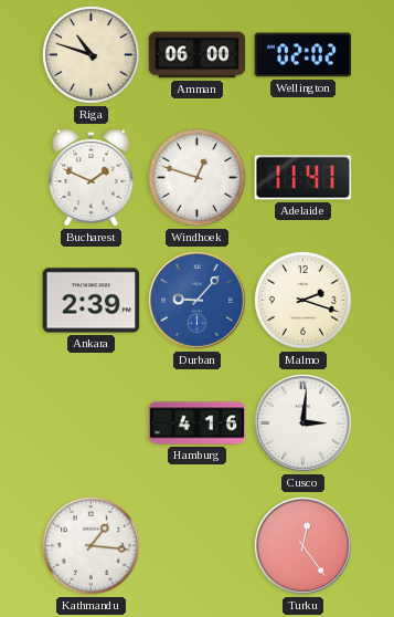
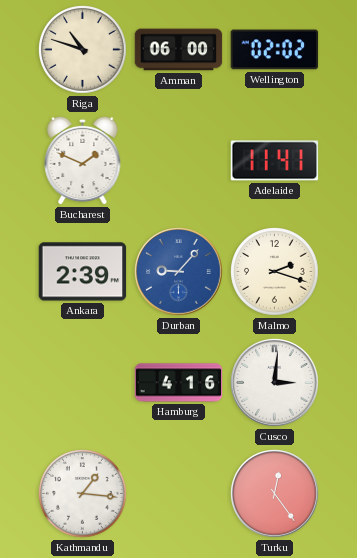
Windhoek: 12:48 -> none
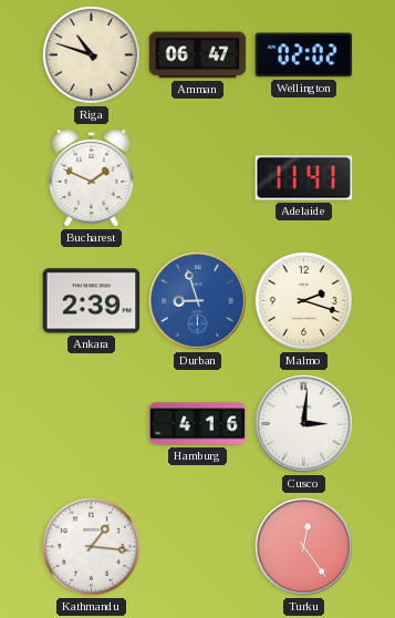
Amman: 06:00 -> 06:47
Durban: 9:07 -> 8:57
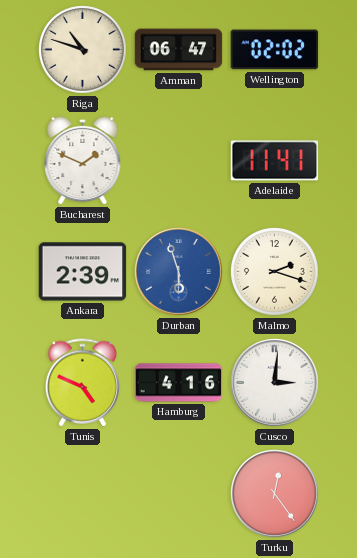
Durban: 8:57 -> 5:57
Tunis: none -> 4:49
Kathmandu: 1:16 -> none
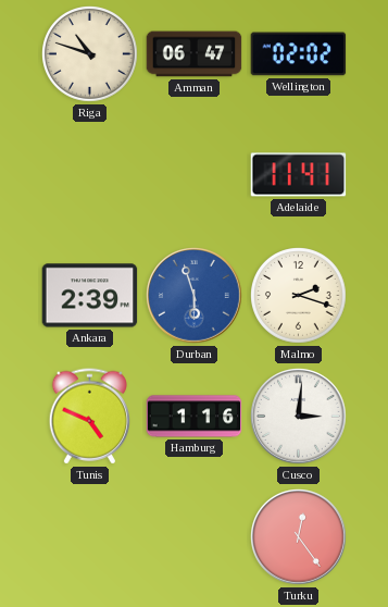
Bucharest: 1:49 -> none
Hamburg: 4:16 -> 1:16
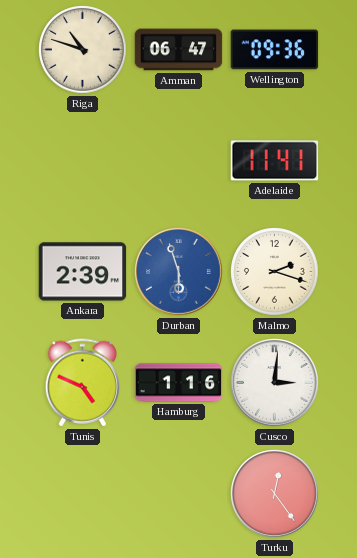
Wellington: 02:02 -> 09:36
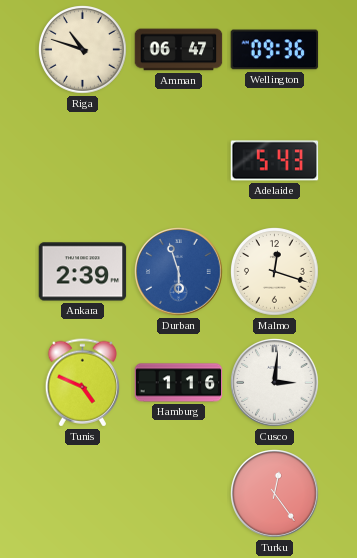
Adelaide: 11:41 -> 5:43
Malmo: 2:18 -> 12:18
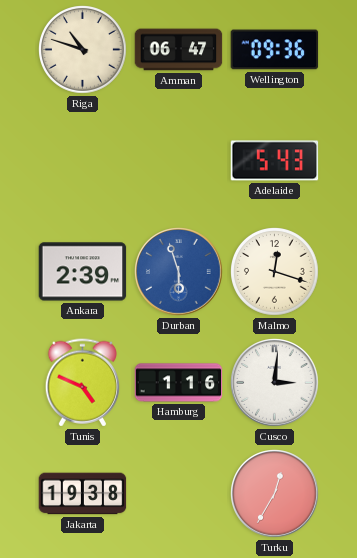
Jakarta: none -> 19:38
Turku: 12:24 -> 12:35
